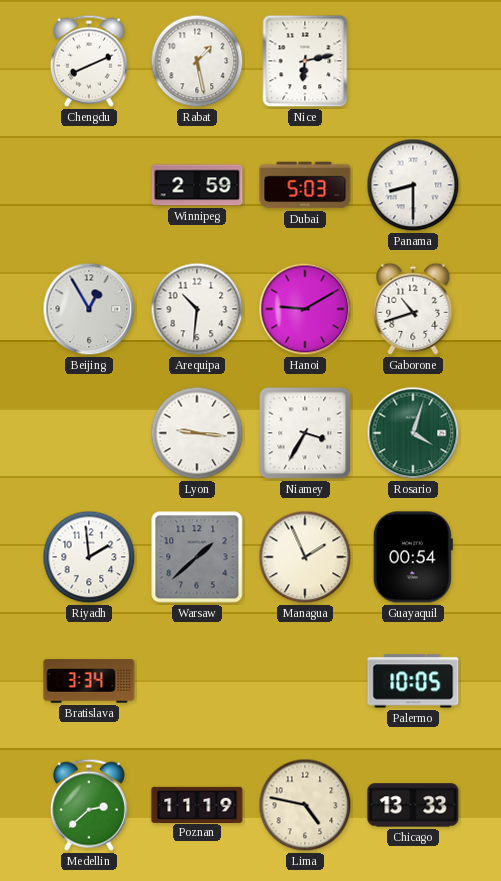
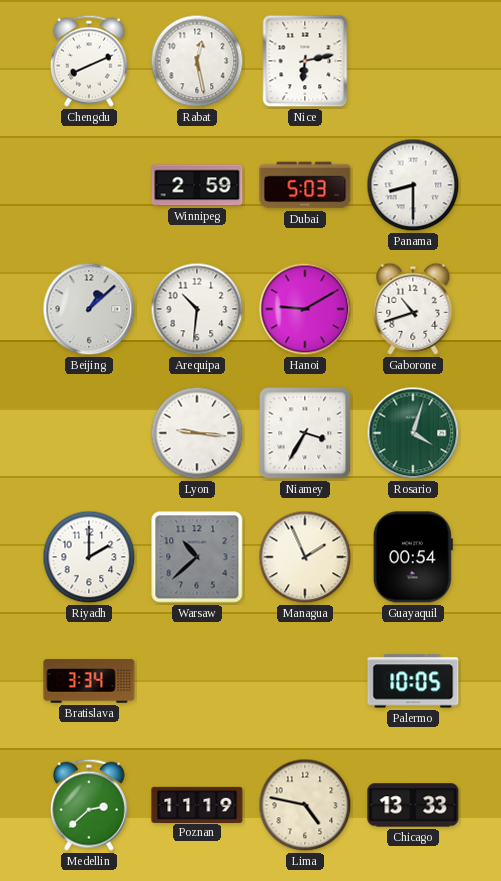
Rabat: 1:28 -> 12:28
Beijing: 12:55 -> 1:08
Riyadh: 1:59 -> 2:00
Warsaw: 1:38 -> 10:38
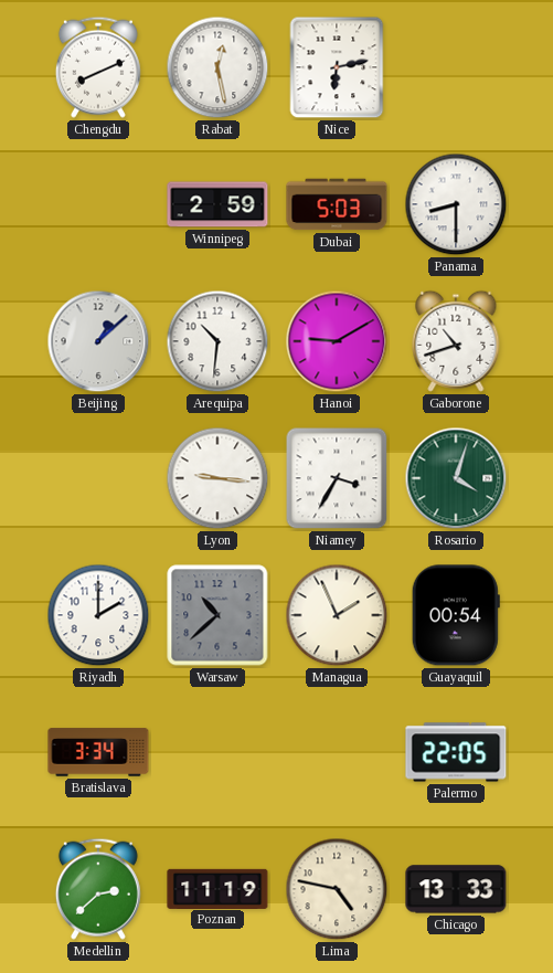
Palermo: 10:05 -> 22:05
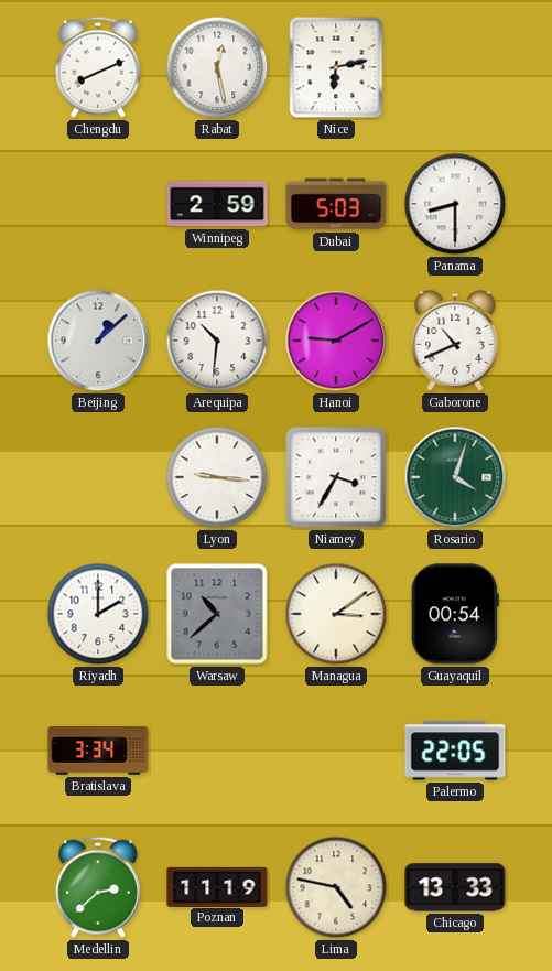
Gaborone: 10:42 -> 10:41
Managua: 1:56 -> 3:09
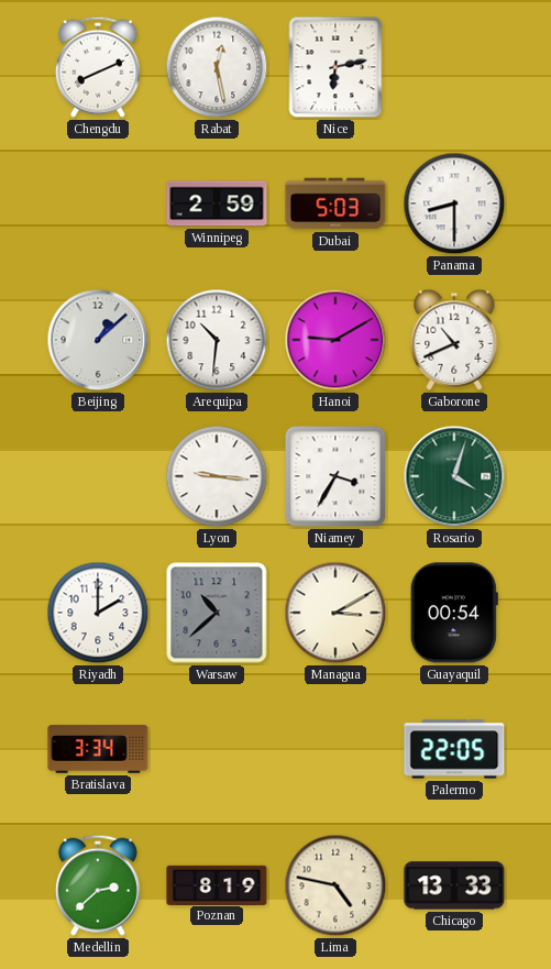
Managua: 3:09 -> 3:10
Poznan: 11:19 -> 8:19
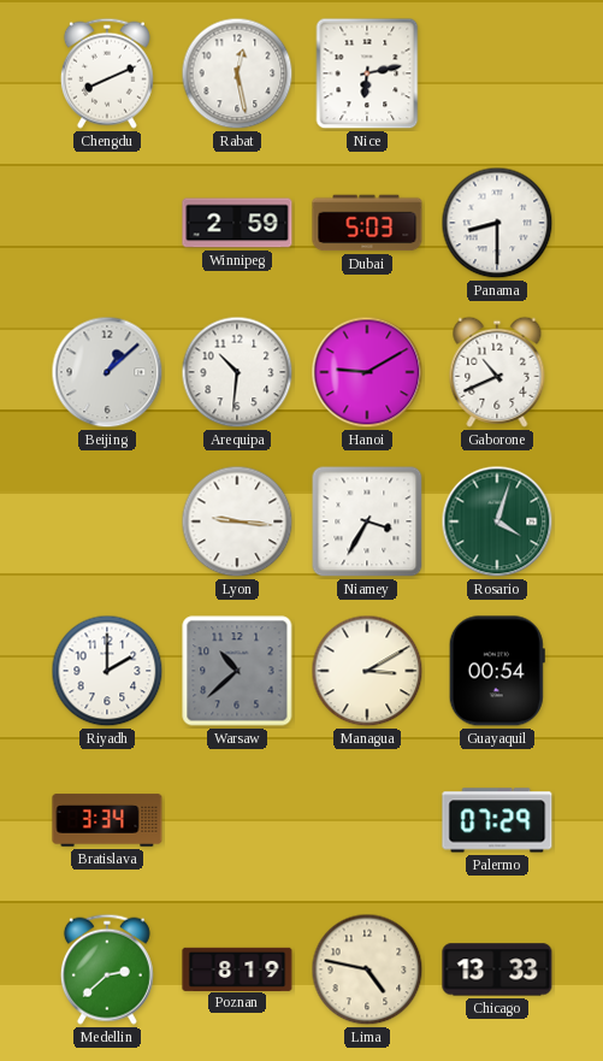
Palermo: 22:05 -> 07:29
